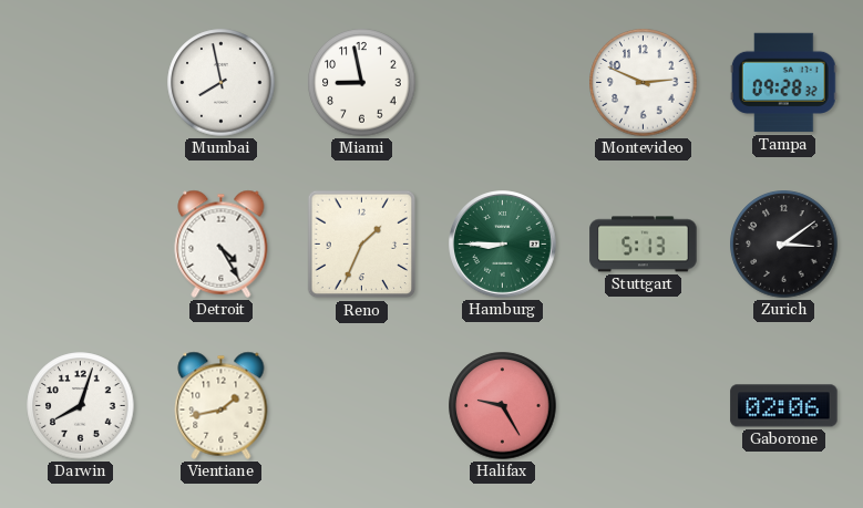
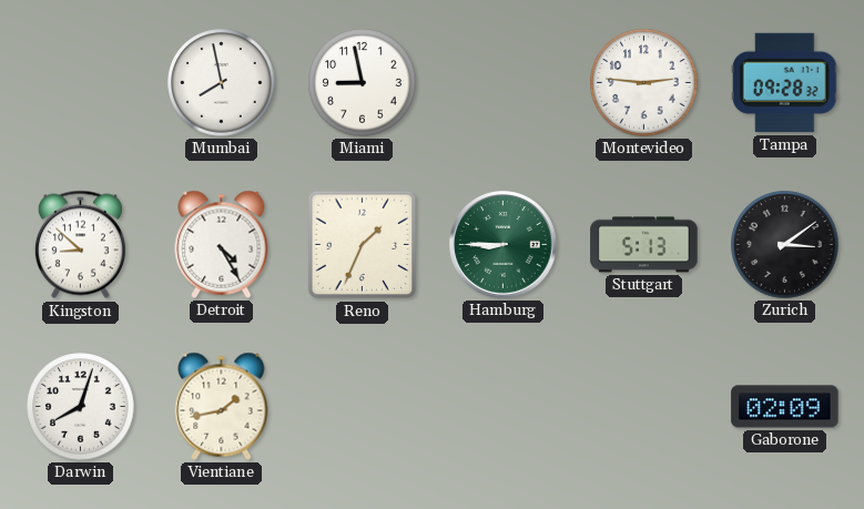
Montevideo: 2:49 -> 2:46
Kingston: none -> 8:52
Halifax: 9:25 -> none
Gaborone: 02:06 -> 02:09
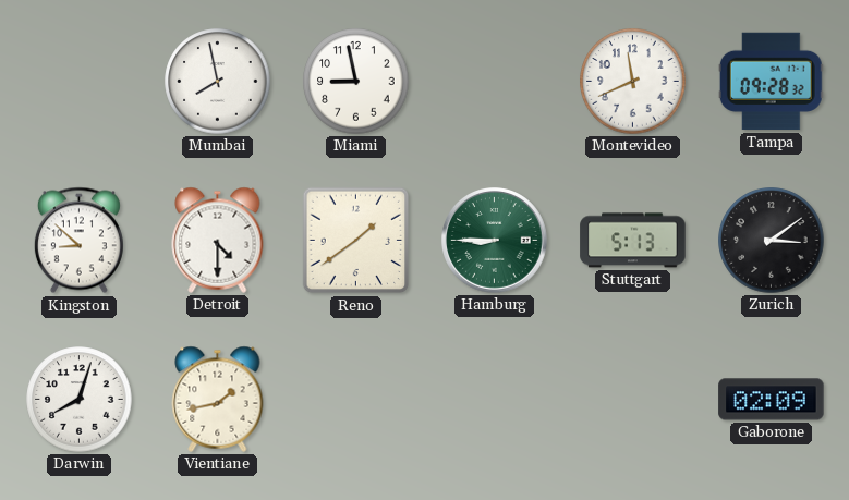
Montevideo: 2:46 -> 11:41
Detroit: 4:25 -> 4:30
Reno: 1:34 -> 1:39
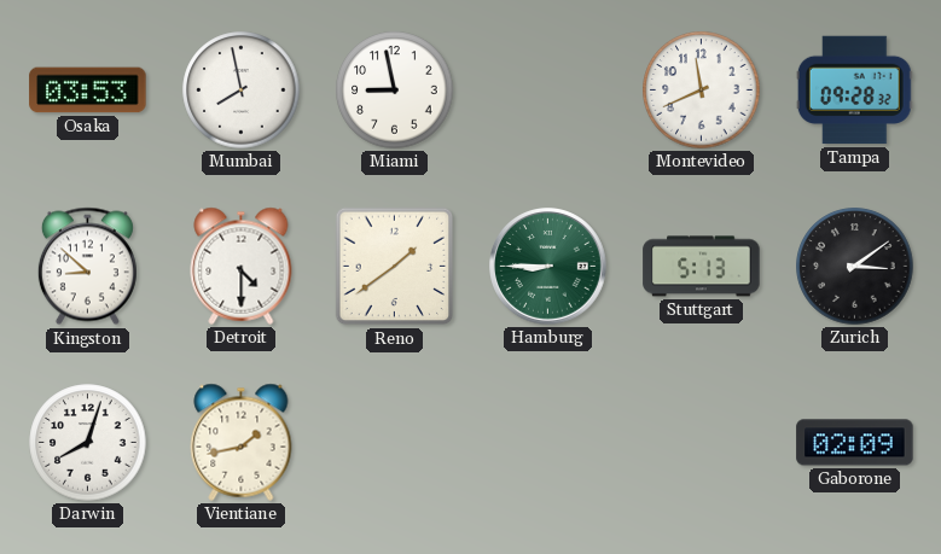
Osaka: none -> 03:53
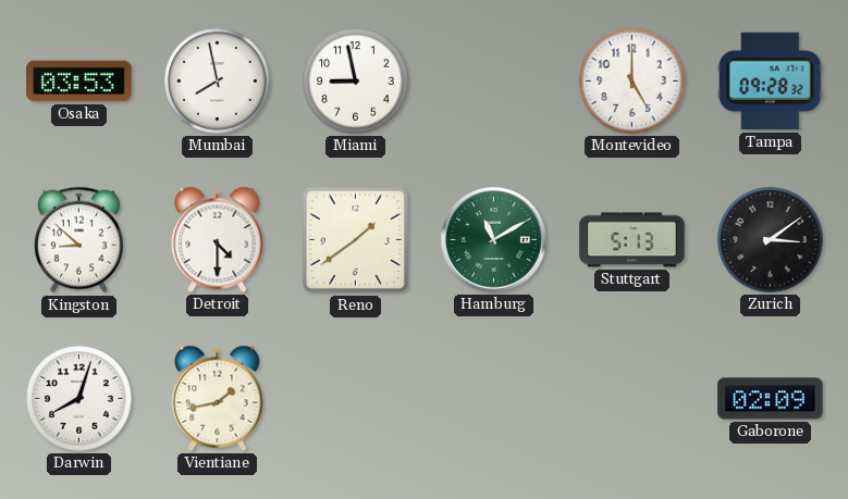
Montevideo: 11:41 -> 5:00
Hamburg: 8:45 -> 11:10
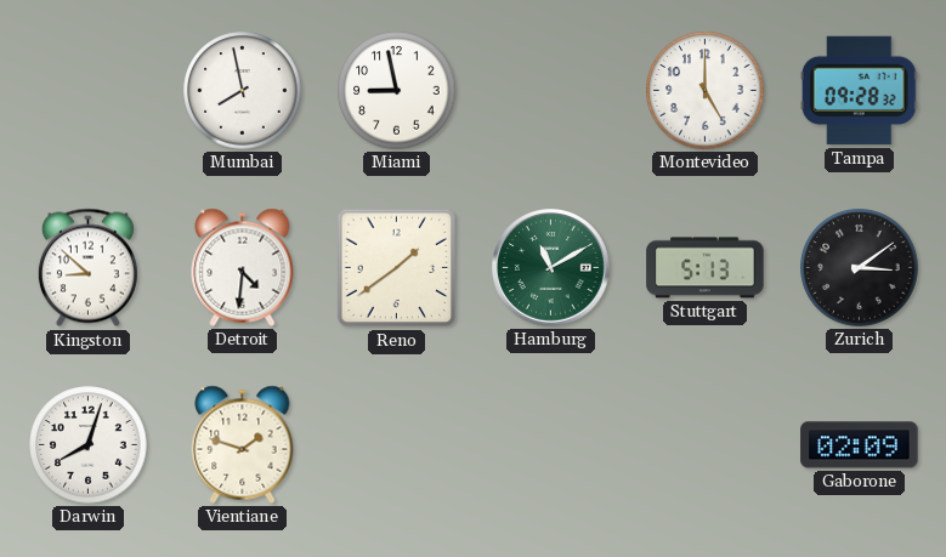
Osaka: 03:53 -> none
Detroit: 4:30 -> 4:31
Vientiane: 1:43 -> 1:48
